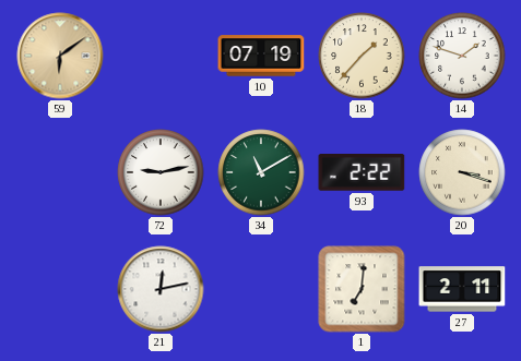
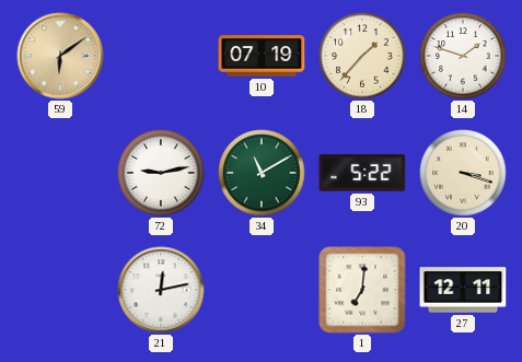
93: 2:22 -> 5:22
27: 2:11 -> 12:11
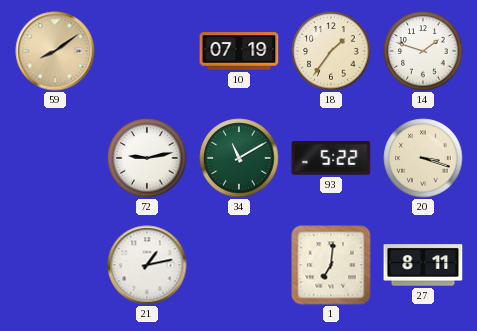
59: 6:09 -> 8:09
18: 1:37 -> 1:36
21: 12:13 -> 1:13
27: 12:11 -> 8:11
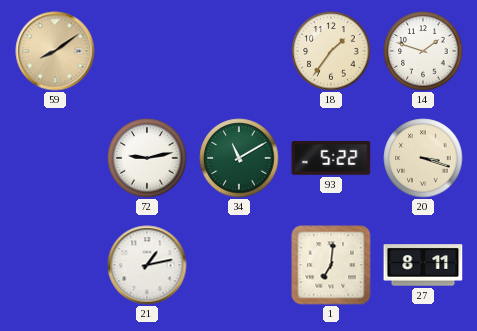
10: 07:19 -> none
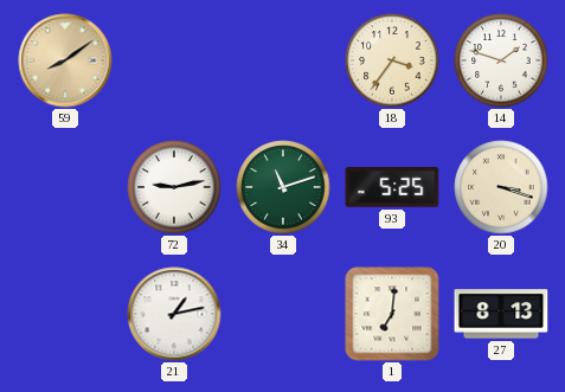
18: 1:36 -> 3:36
34: 11:10 -> 11:12
93: 5:22 -> 5:25
27: 8:11 -> 8:13
